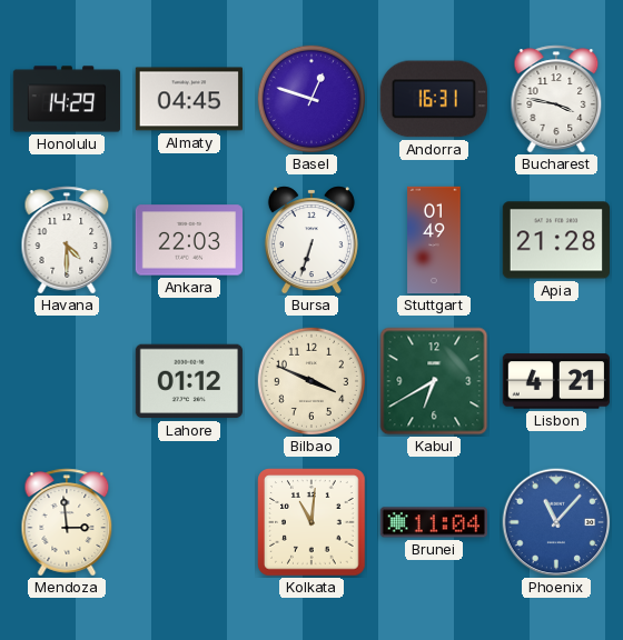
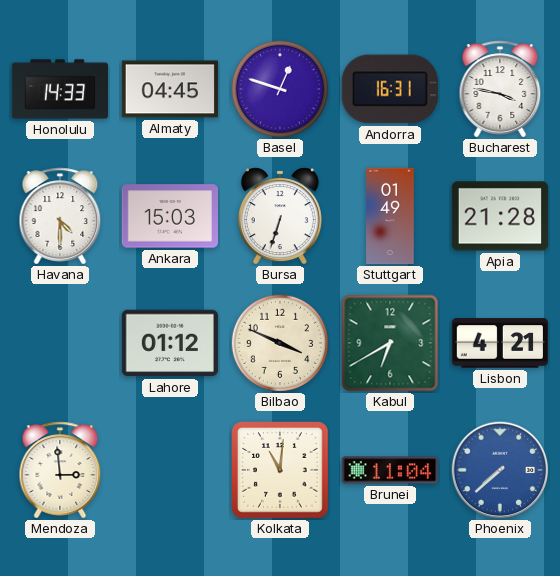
Honolulu: 14:29 -> 14:33
Ankara: 22:03 -> 15:03
Phoenix: 11:07 -> 7:38
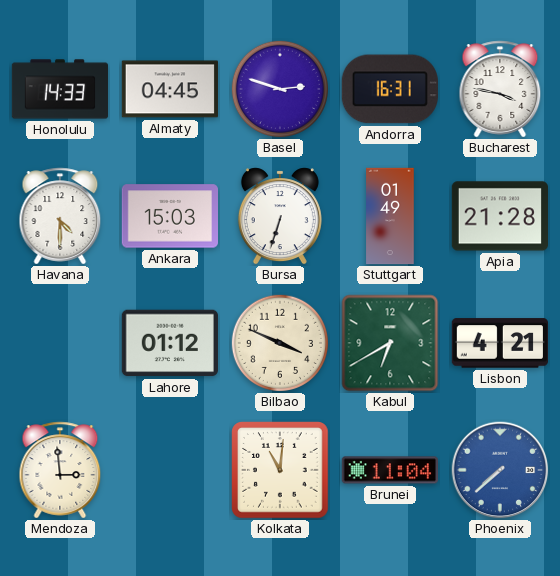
Basel: 12:48 -> 2:48
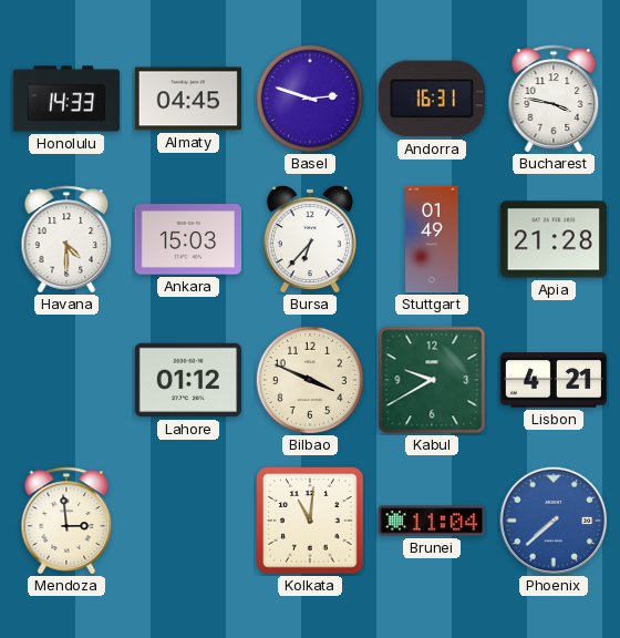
Bursa: 6:33 -> 6:37
Kabul: 6:40 -> 9:40
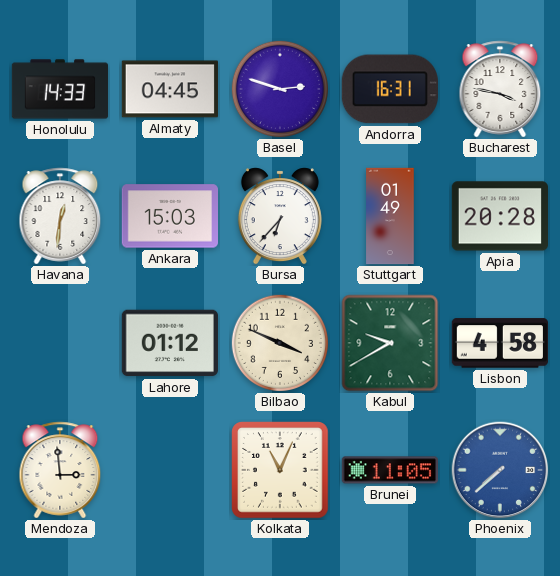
Havana: 4:30 -> 12:31
Apia: 21:28 -> 20:28
Lisbon: 4:21 -> 4:58
Kolkata: 11:01 -> 11:04
Brunei: 11:04 -> 11:05
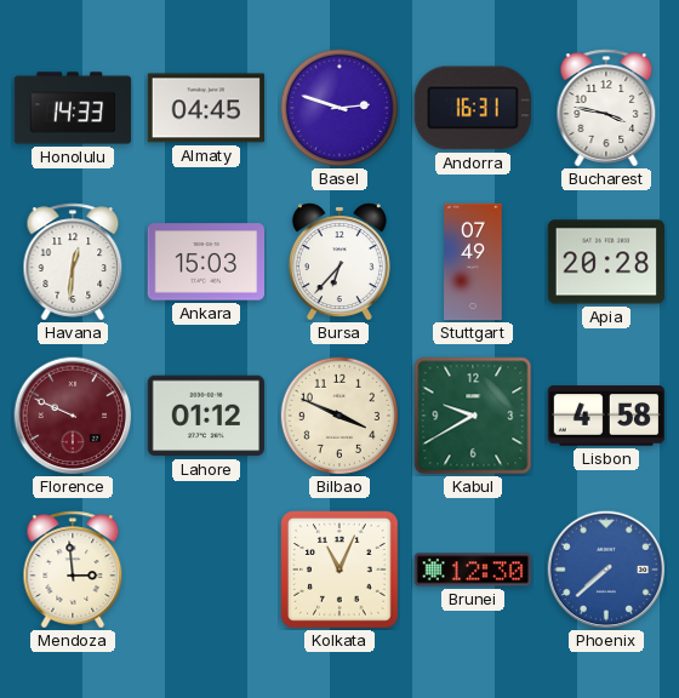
Stuttgart: 01:49 -> 07:49
Florence: none -> 9:49
Brunei: 11:05 -> 12:30
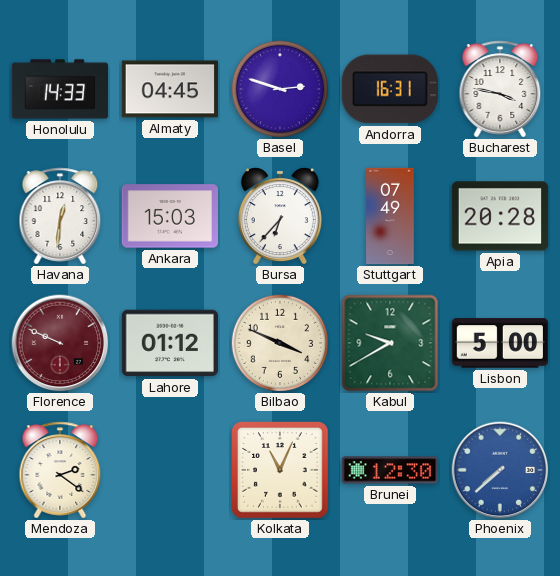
Lisbon: 4:58 -> 5:00
Mendoza: 2:59 -> 2:21
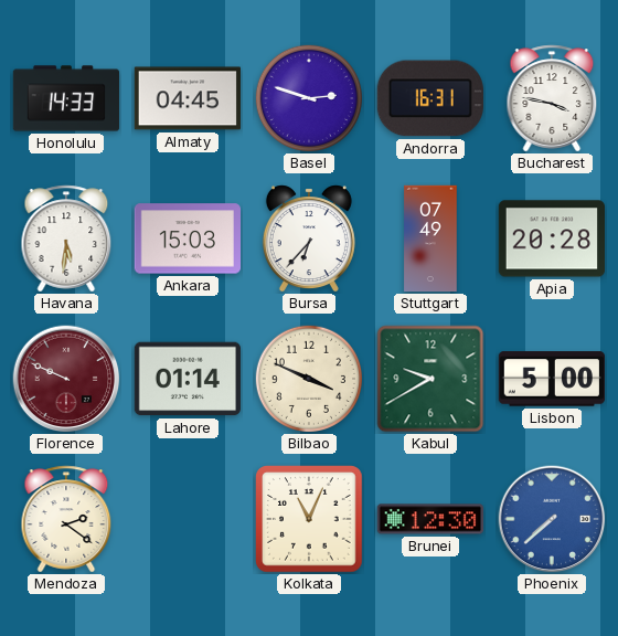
Havana: 12:31 -> 5:31
Lahore: 01:12 -> 01:14
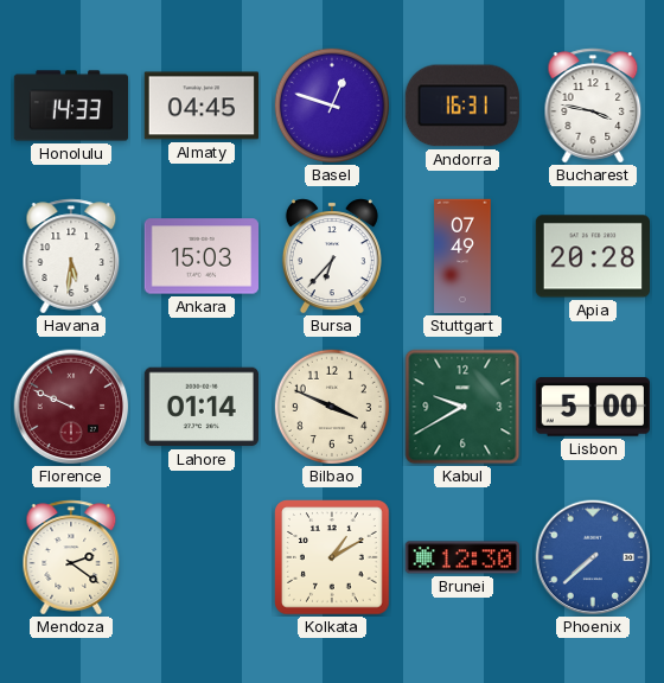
Basel: 2:48 -> 12:48
Kolkata: 11:04 -> 1:10
